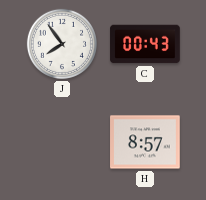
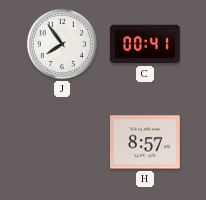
C: 00:43 -> 00:41
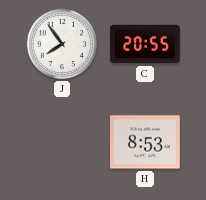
C: 00:41 -> 20:55
H: 8:57 -> 8:53
